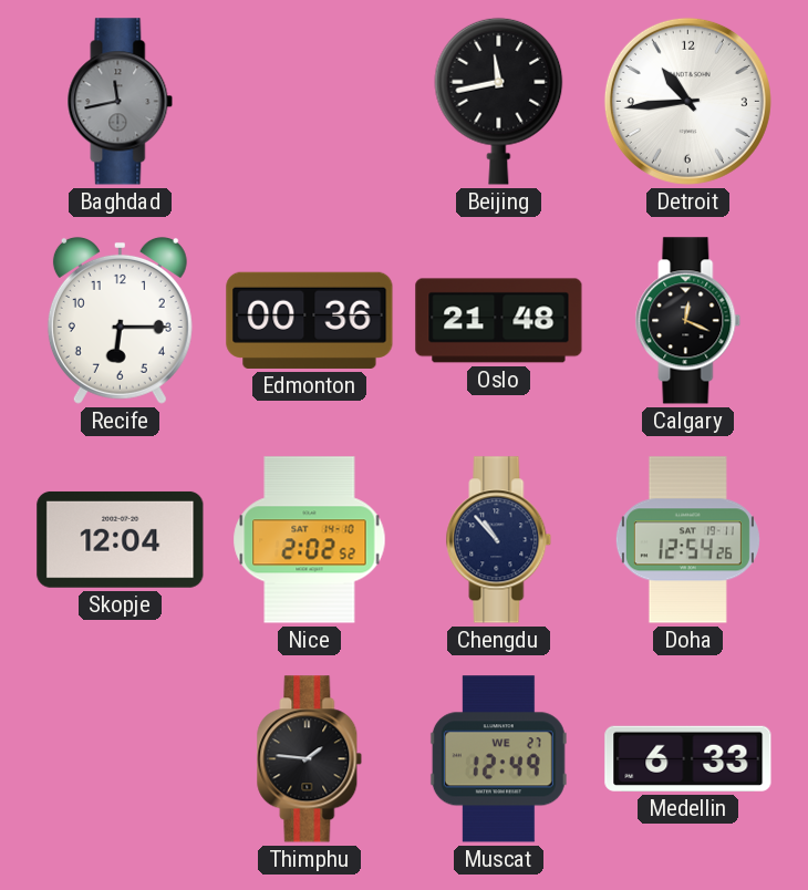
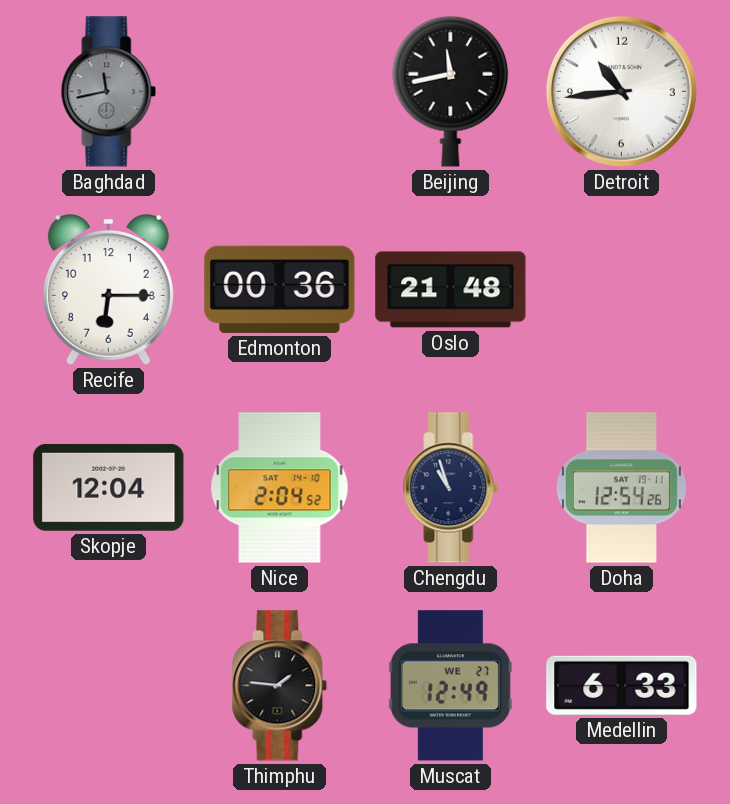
Calgary: 12:19 -> none
Nice: 2:02 -> 2:04
Chengdu: 10:53 -> 10:57
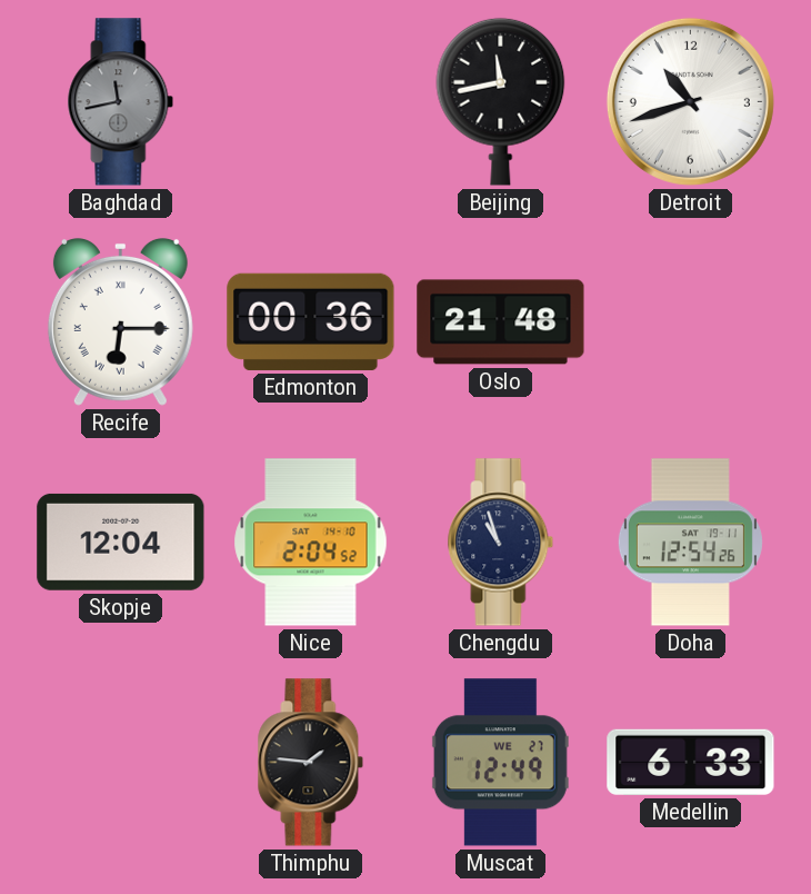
Detroit: 10:44 -> 10:42
Recife numerals: Arabic -> Roman
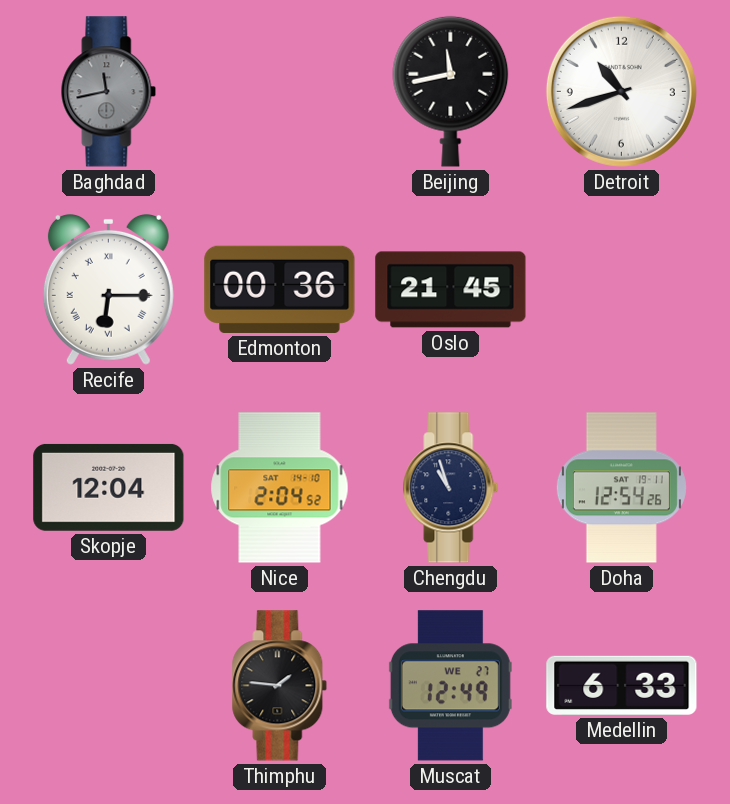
Oslo: 21:48 -> 21:45
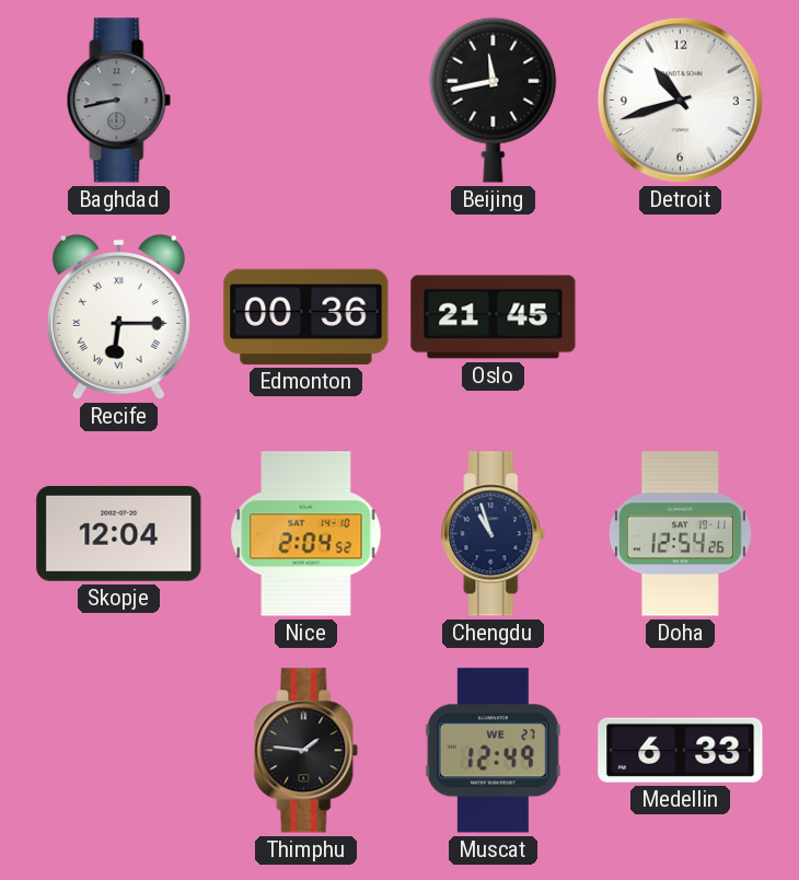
Baghdad: 11:43 -> 8:43
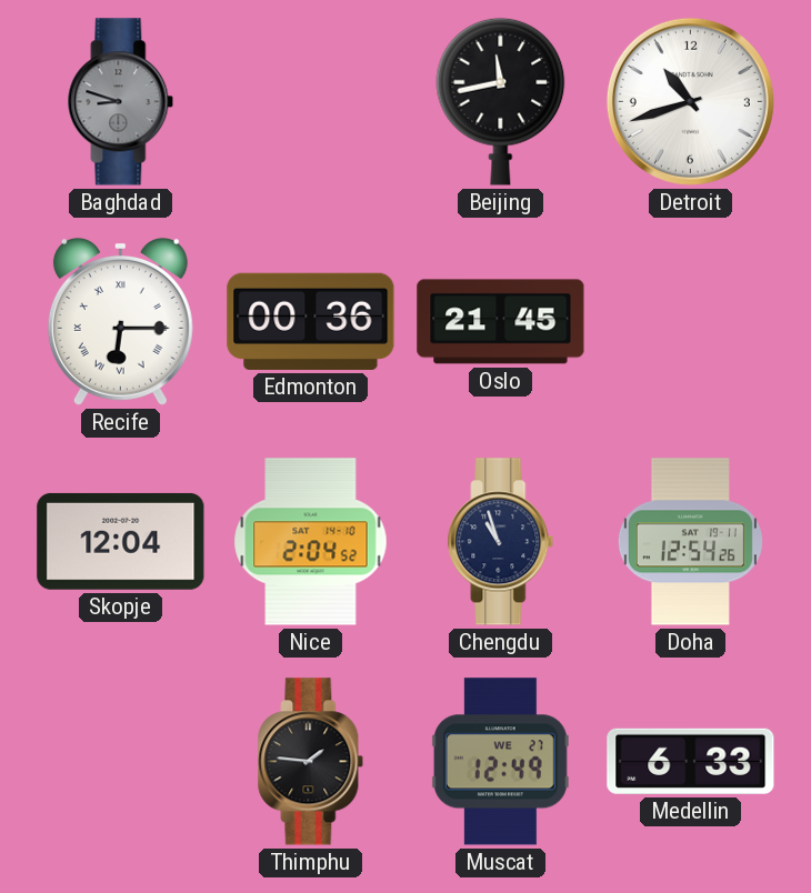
Baghdad: 8:43 -> 8:48
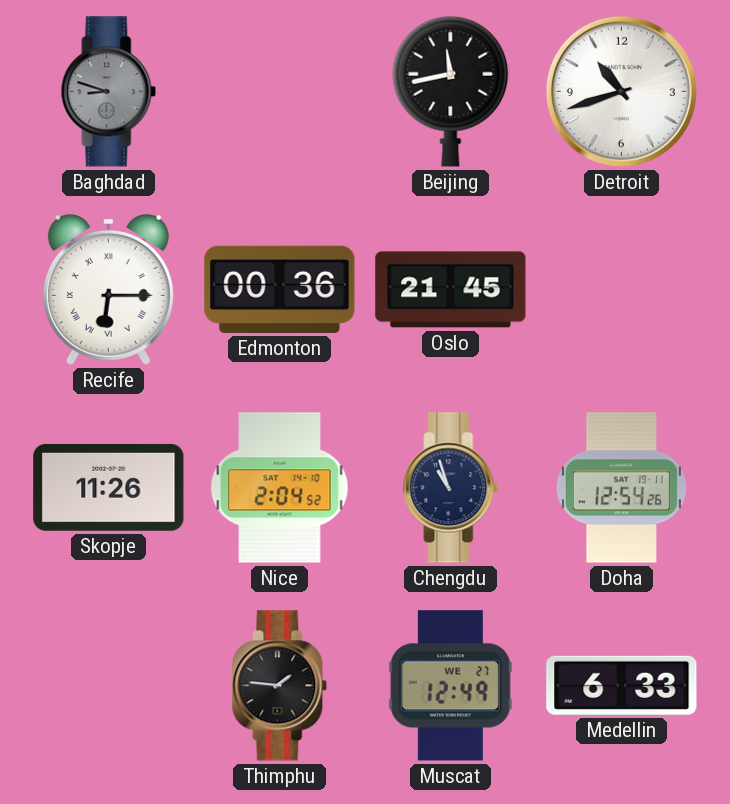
Skopje: 12:04 -> 11:26
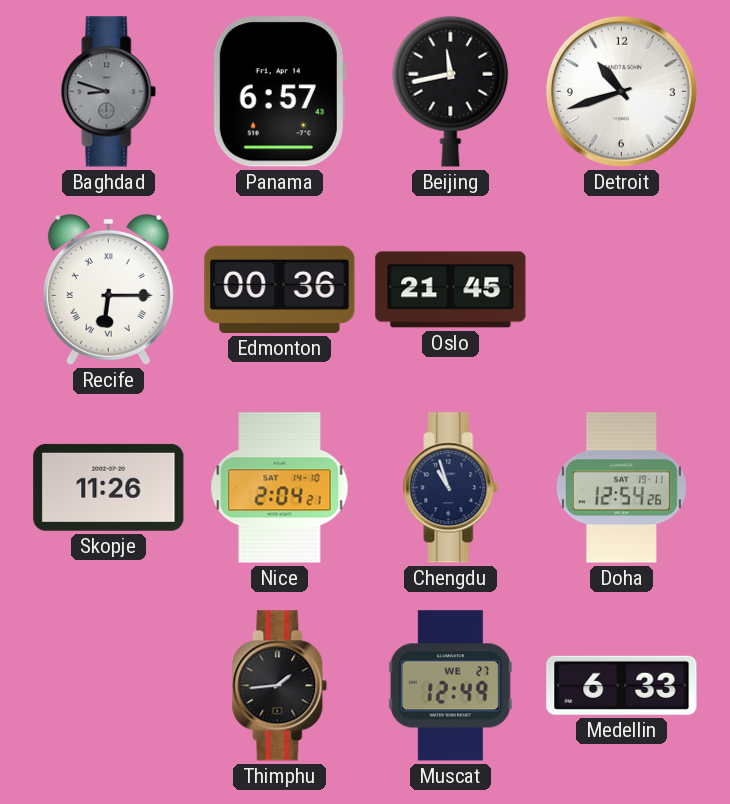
Panama: none -> 6:57
Nice: 2:04:52 -> 2:04:21
Thimphu: 1:46 -> 1:44
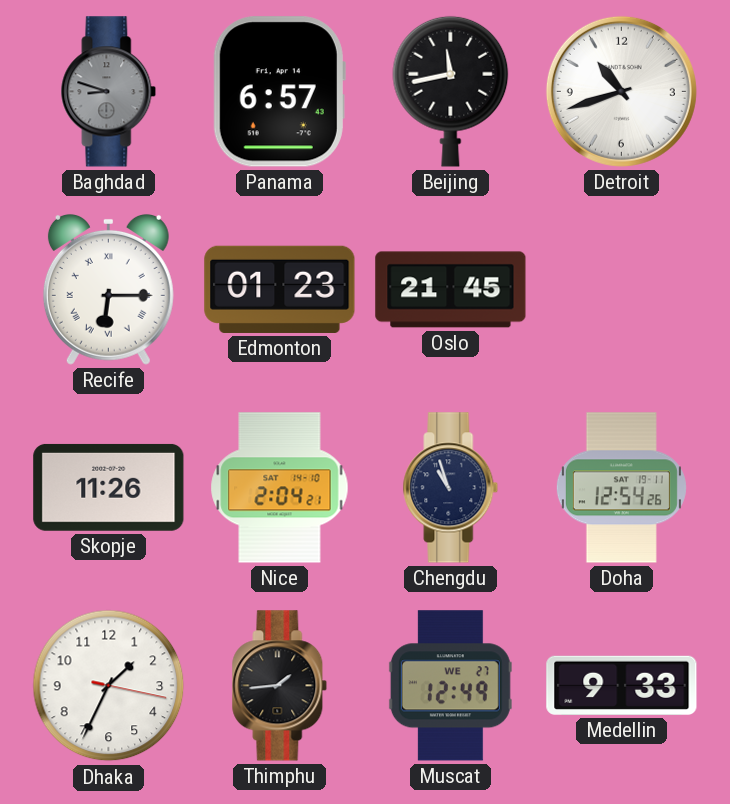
Edmonton: 00:36 -> 01:23
Dhaka: none -> 1:34
Medellin: 6:33 -> 9:33
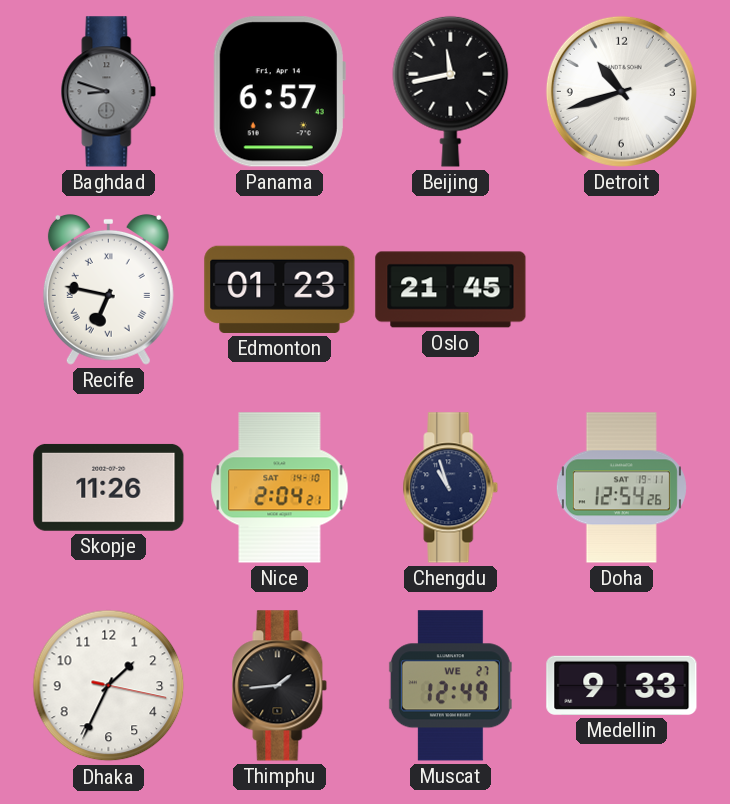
Recife: 6:15 -> 6:47
